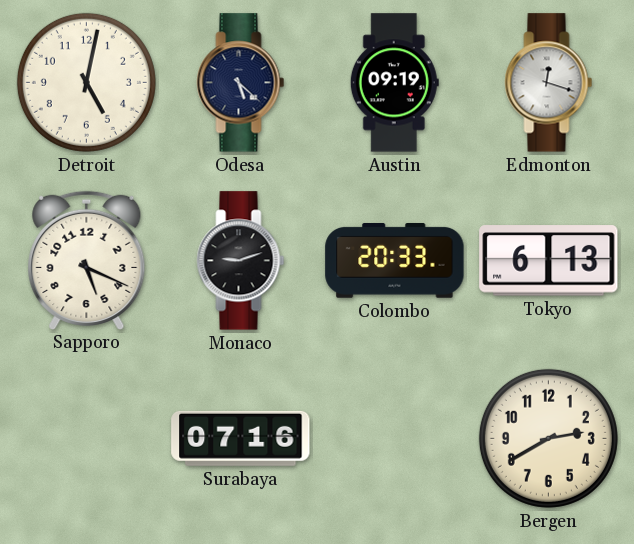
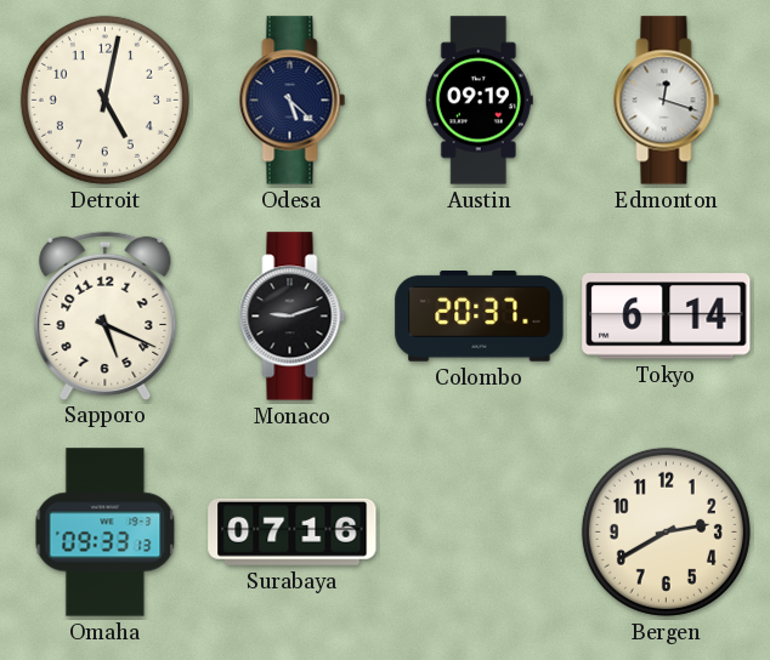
Colombo: 20:33 -> 20:37
Tokyo: 6:13 -> 6:14
Omaha: none -> 09:33
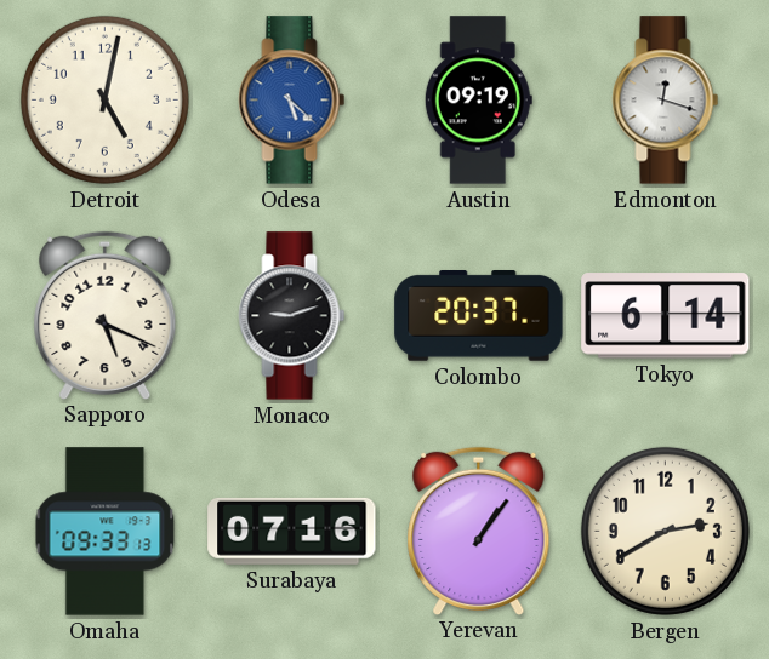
Odesa dial: navy -> blue
Yerevan: none -> 1:06
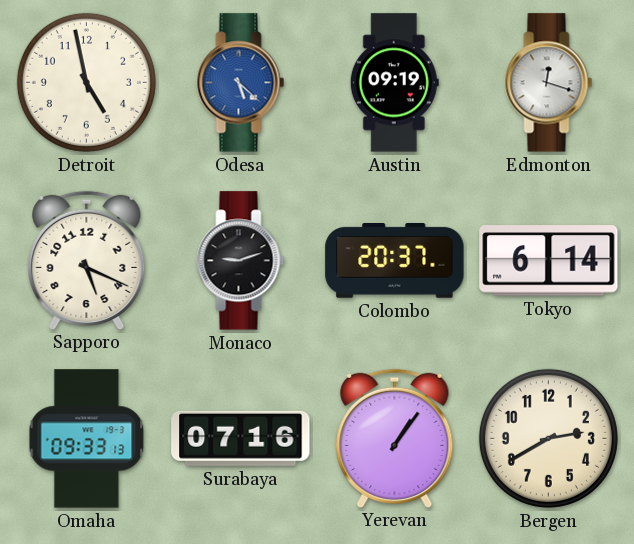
Detroit: 5:02 -> 4:58
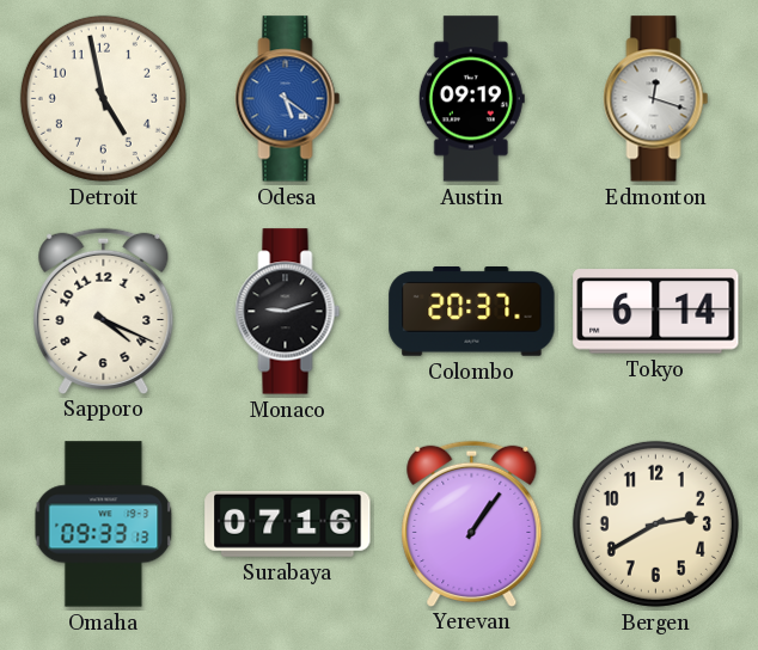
Odesa: 5:22 -> 5:21
Sapporo: 5:19 -> 4:19
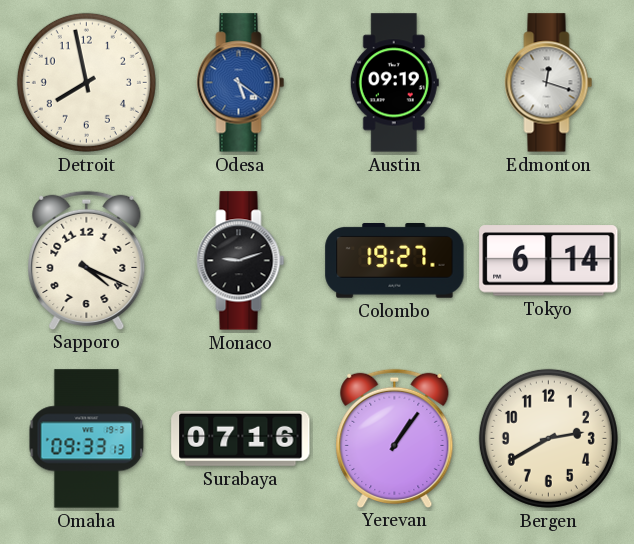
Detroit: 4:58 -> 7:58
Colombo: 20:37 -> 19:27
